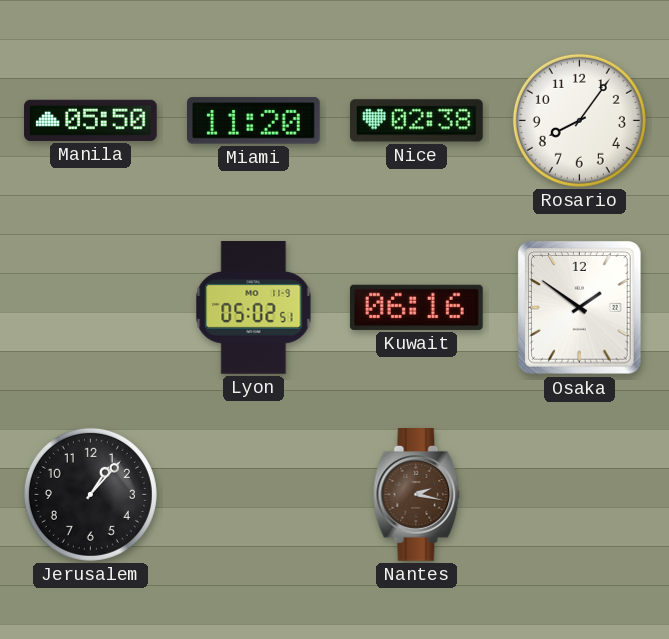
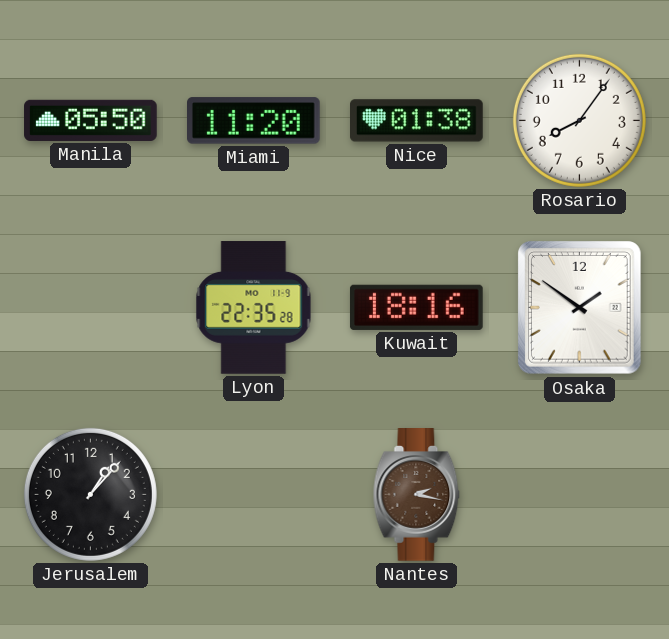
Nice: 02:38 -> 01:38
Lyon: 05:02 -> 22:35
Kuwait: 06:16 -> 18:16
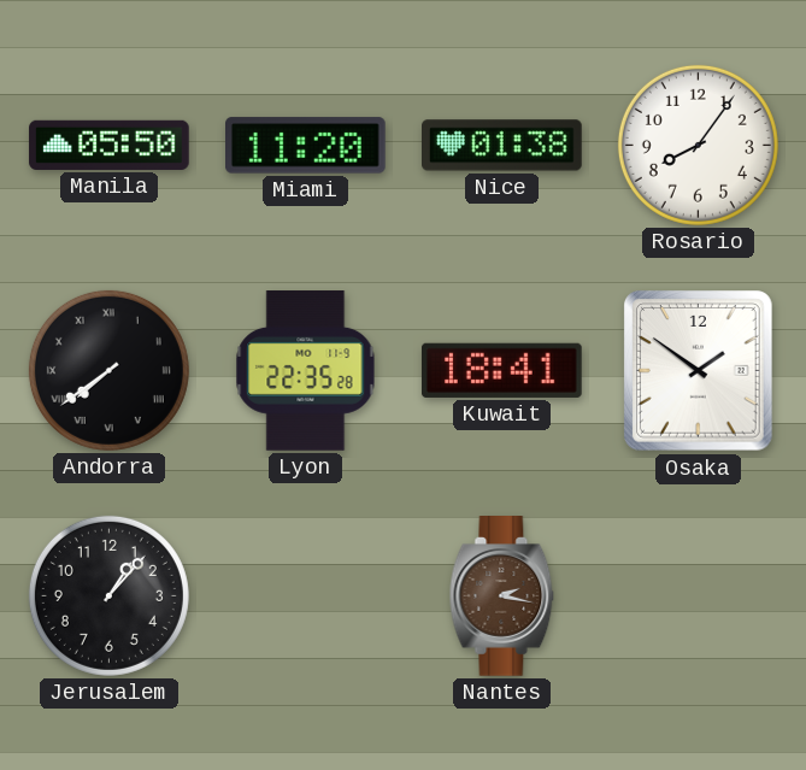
Andorra: none -> 7:39
Kuwait: 18:16 -> 18:41
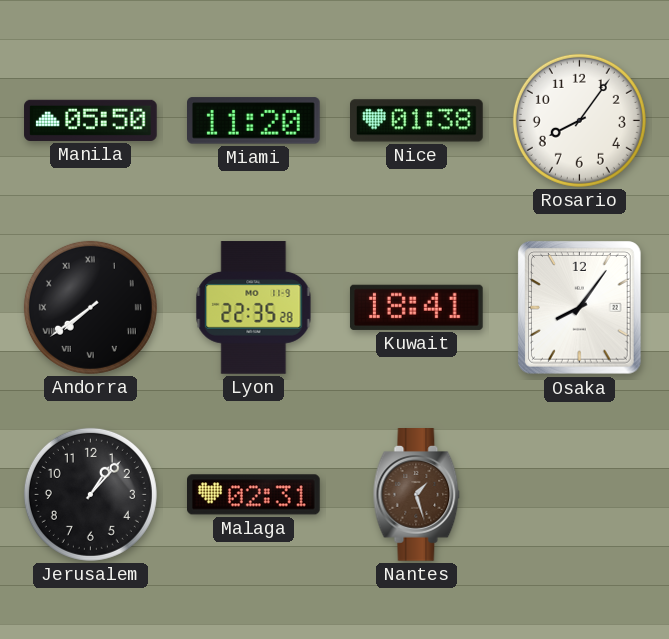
Osaka: 1:51 -> 8:06
Malaga: none -> 02:31
Nantes: 2:17 -> 1:27
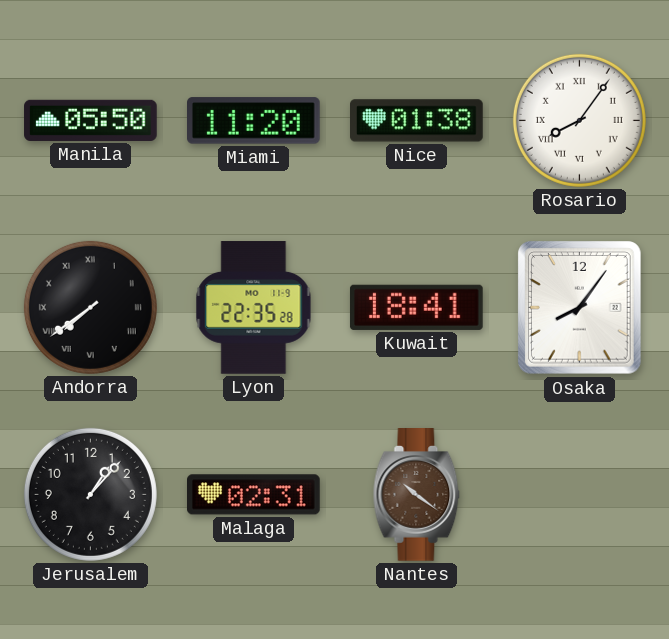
Rosario numerals: Arabic -> Roman
Nantes: 1:27 -> 10:21
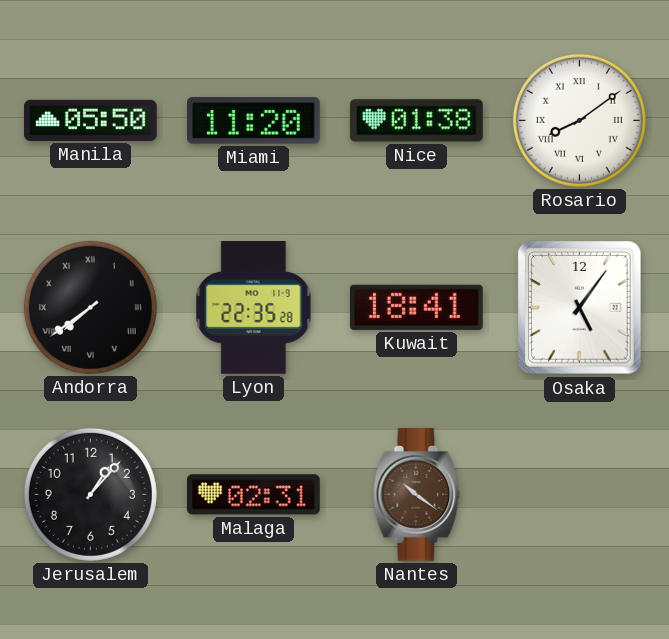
Rosario: 8:06 -> 8:09
Osaka: 8:06 -> 5:06
